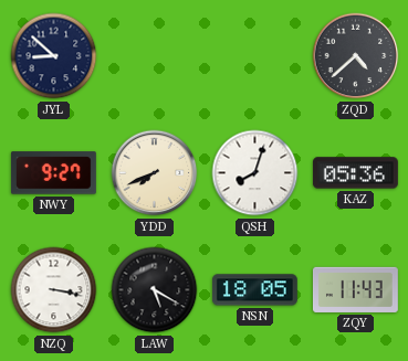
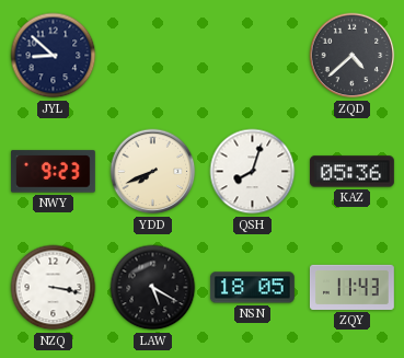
NWY: 9:27 -> 9:23
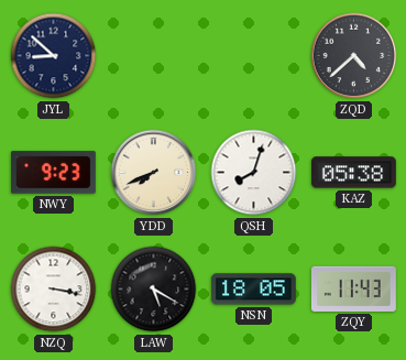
KAZ: 05:36 -> 05:38
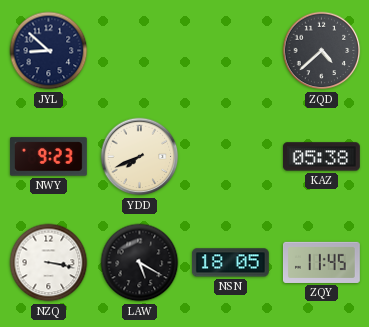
QSH: 8:03 -> none
ZQY: 11:43 -> 11:45
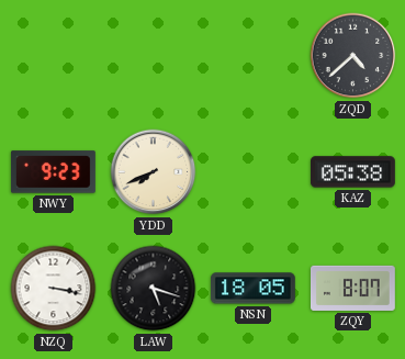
JYL: 8:52 -> none
LAW: 5:20 -> 5:18
ZQY: 11:45 -> 8:07
